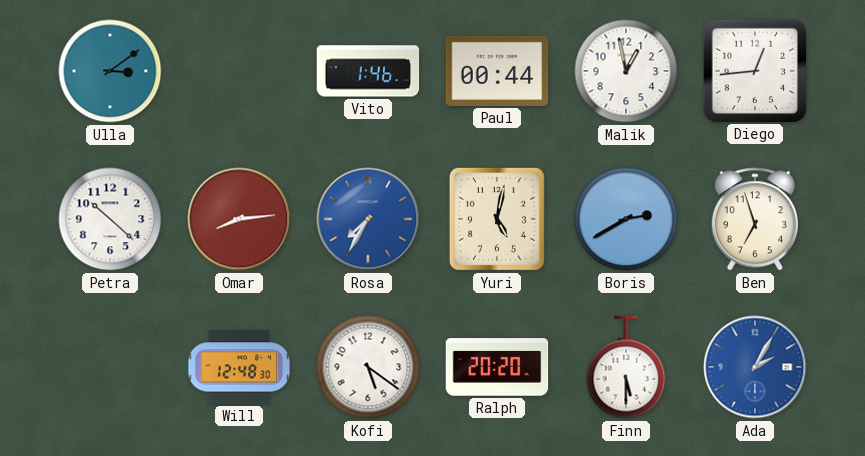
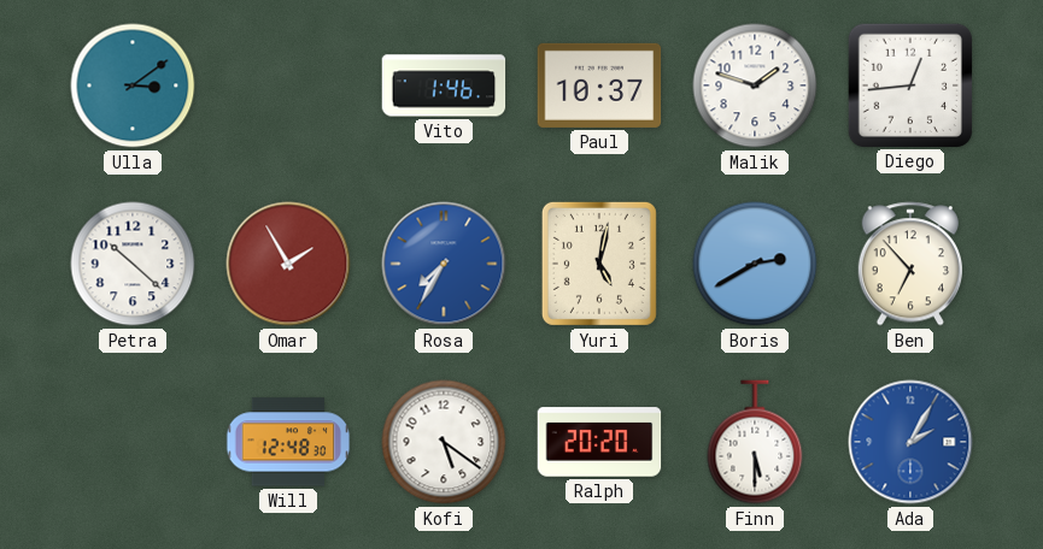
Paul: 00:44 -> 10:37
Malik: 12:58 -> 1:48
Omar: 8:14 -> 1:55
Ben: 6:57 -> 6:53
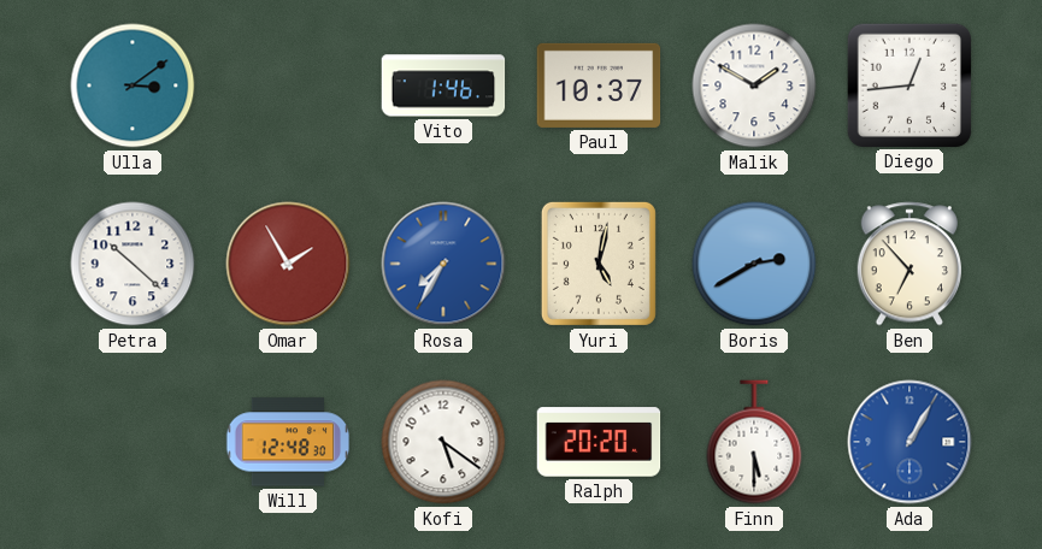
Malik: 1:48 -> 1:50
Ada: 2:05 -> 1:05
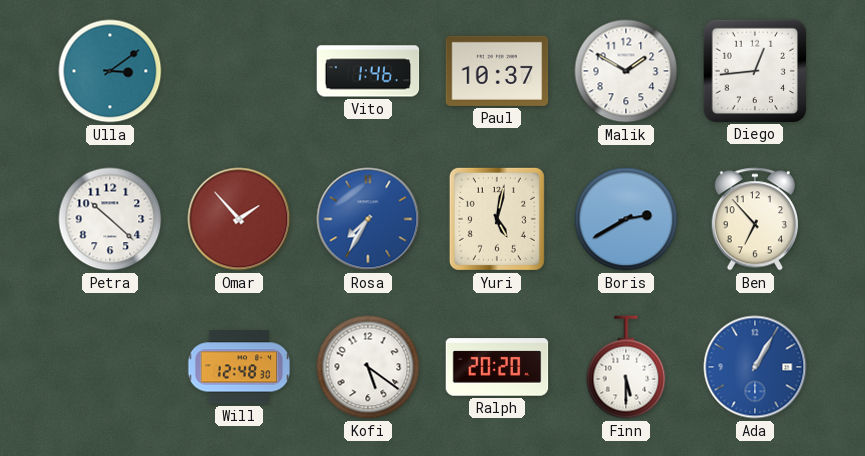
Omar: 1:55 -> 1:53
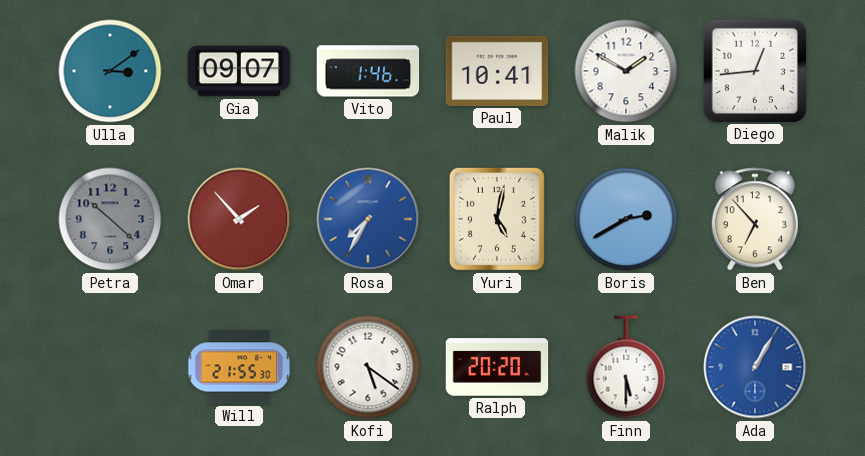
Gia: none -> 09:07
Paul: 10:37 -> 10:41
Petra dial: white -> grey
Will: 12:48 -> 21:55
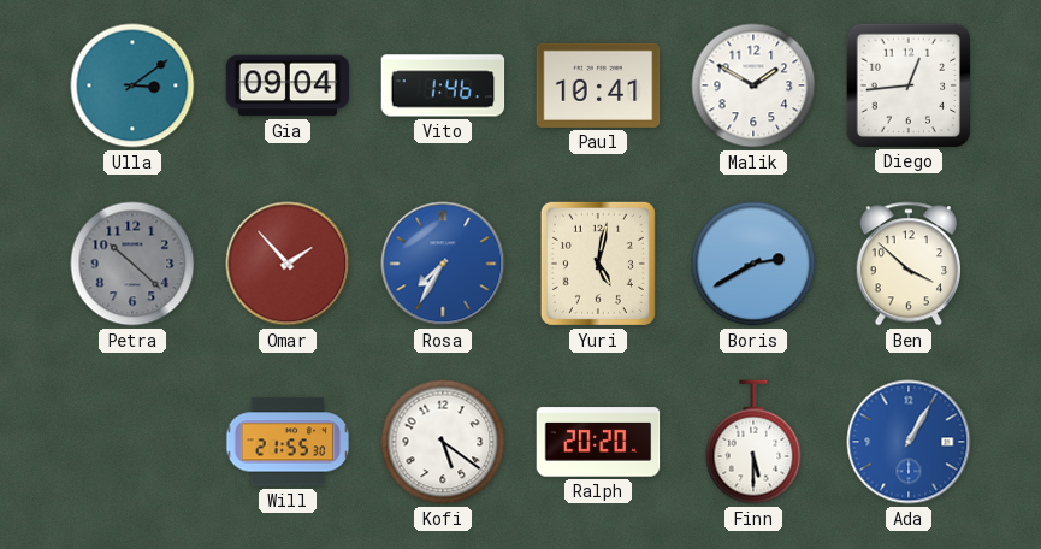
Gia: 09:07 -> 09:04
Ben: 6:53 -> 3:52
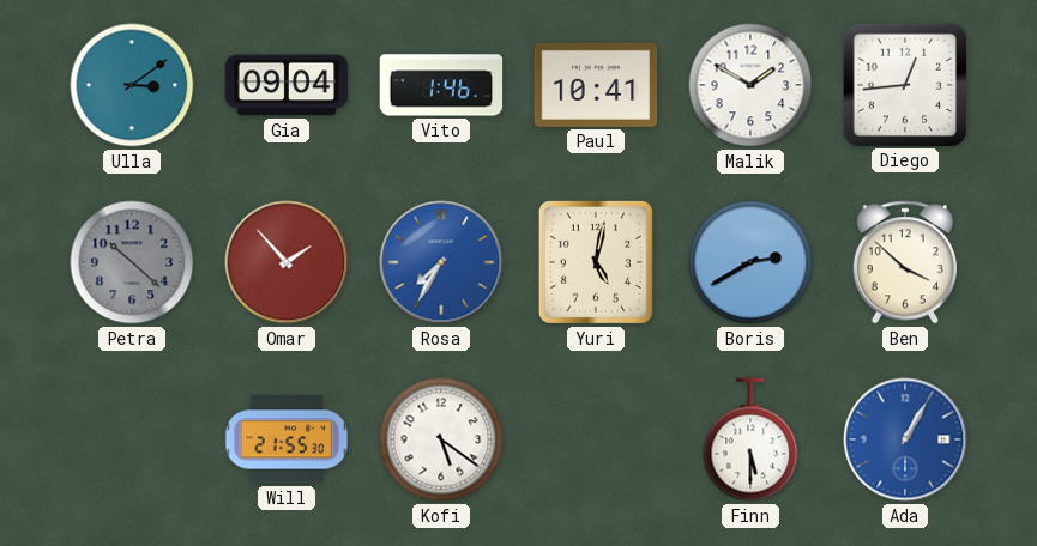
Ralph: 20:20 -> none
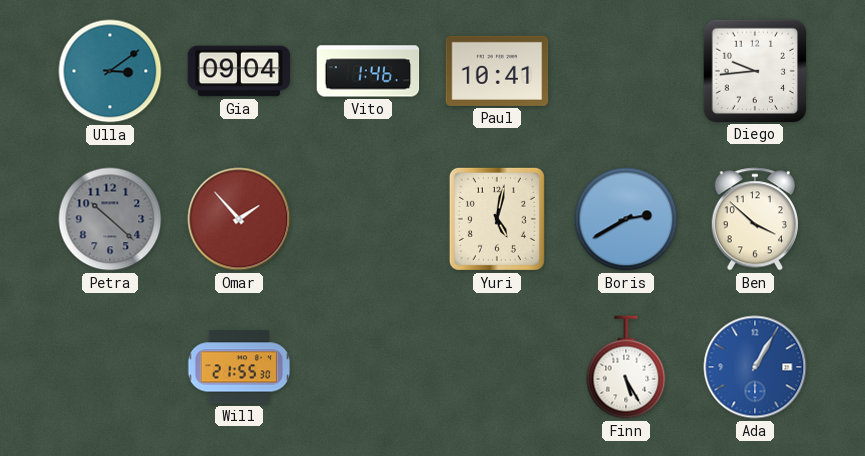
Malik: 1:50 -> none
Diego: 12:44 -> 9:44
Rosa: 7:35 -> none
Kofi: 5:21 -> none
Finn: 5:30 -> 5:25
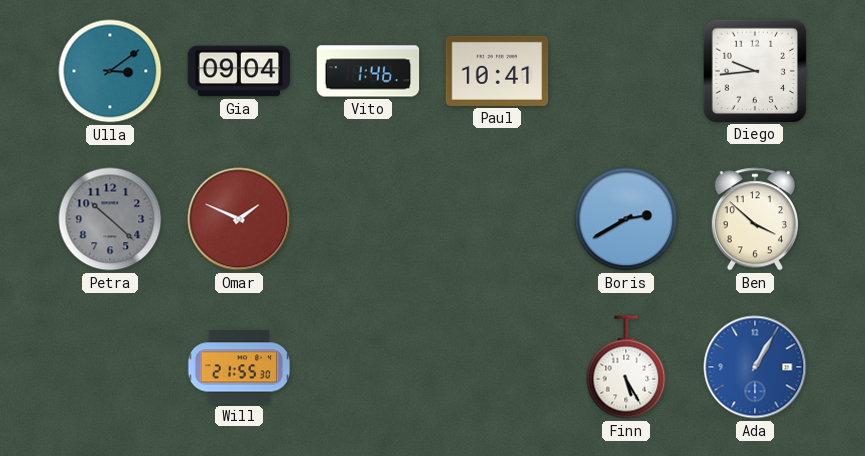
Omar: 1:53 -> 1:49
Yuri: 5:02 -> none
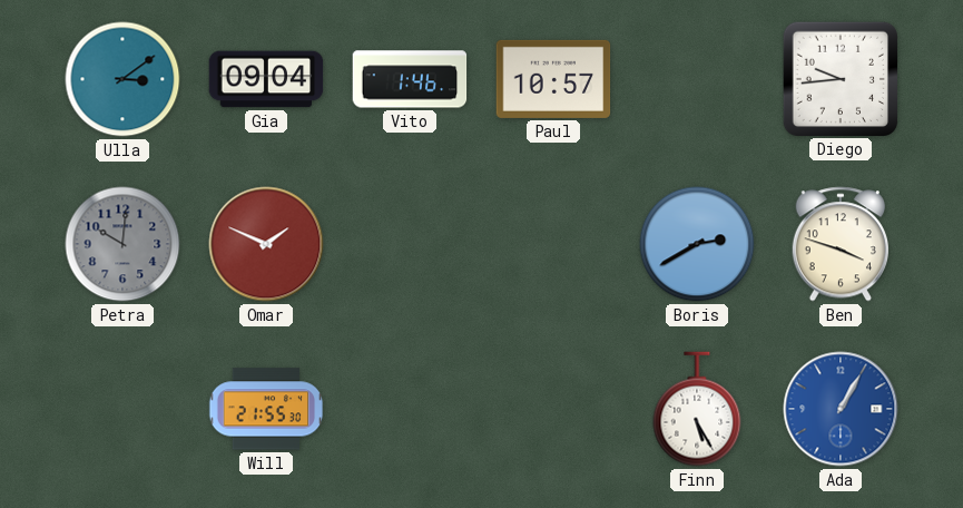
Paul: 10:41 -> 10:57
Petra: 10:22 -> 10:01
Ben: 3:52 -> 3:48
